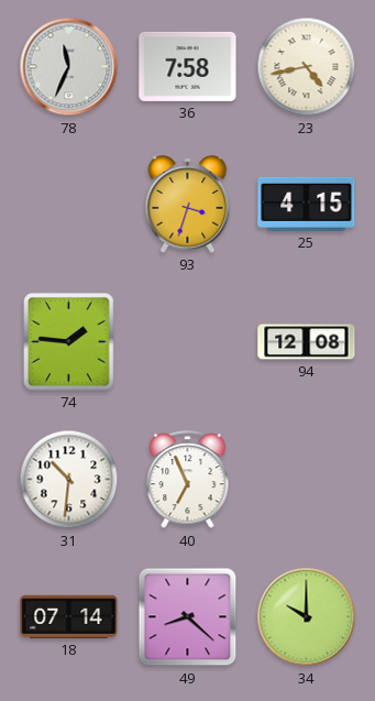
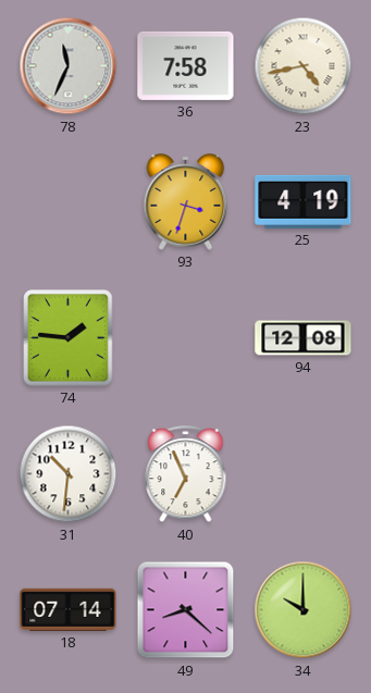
25: 4:15 -> 4:19
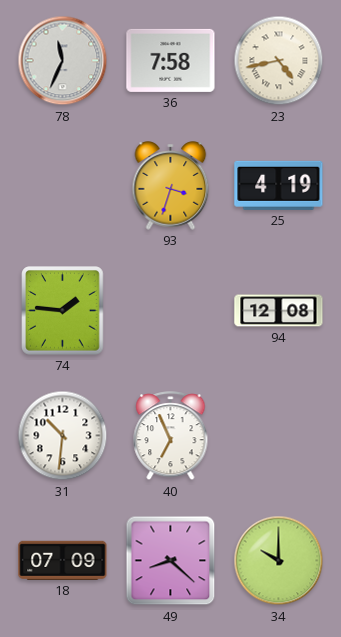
18: 07:14 -> 07:09
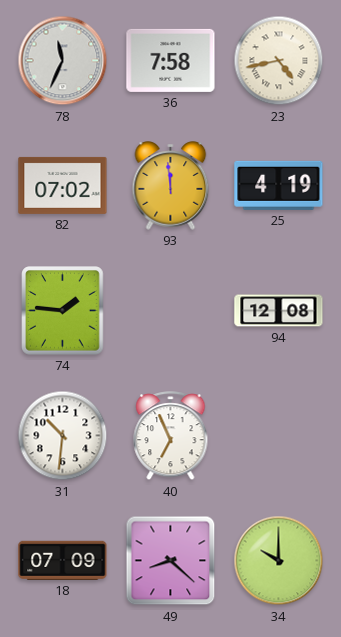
82: none -> 07:02
93: 3:33 -> 11:59
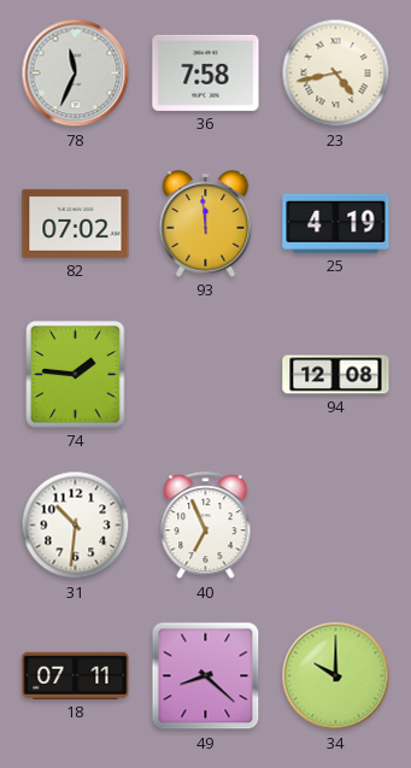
18: 07:09 -> 07:11
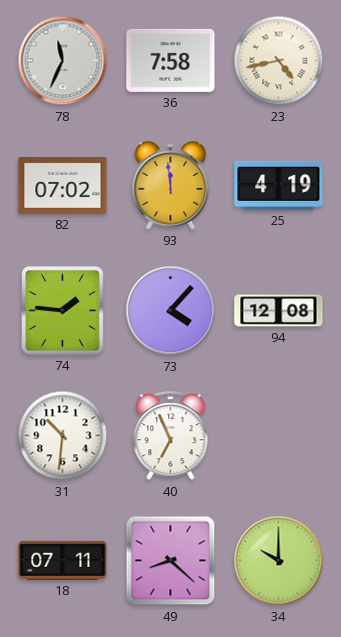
73: none -> 4:07
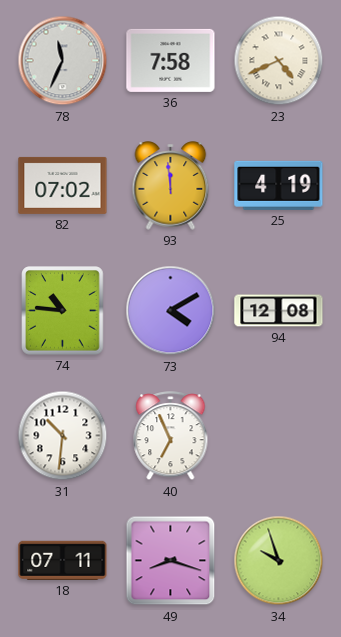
23: 4:43 -> 4:41
74: 1:46 -> 10:46
73: 4:07 -> 4:10
49: 8:22 -> 8:18
34: 10:00 -> 9:57
